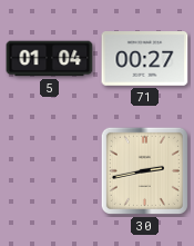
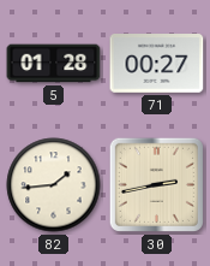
5: 01:04 -> 01:28
82: none -> 1:44
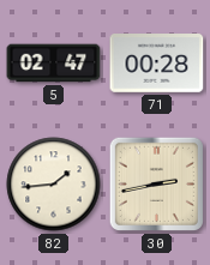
5: 01:28 -> 02:47
71: 00:27 -> 00:28
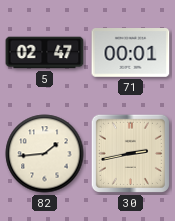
71: 00:28 -> 00:01
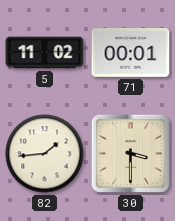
5: 02:47 -> 11:02
30: 2:43 -> 3:30
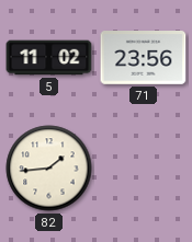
71: 00:01 -> 23:56
30: 3:30 -> none
